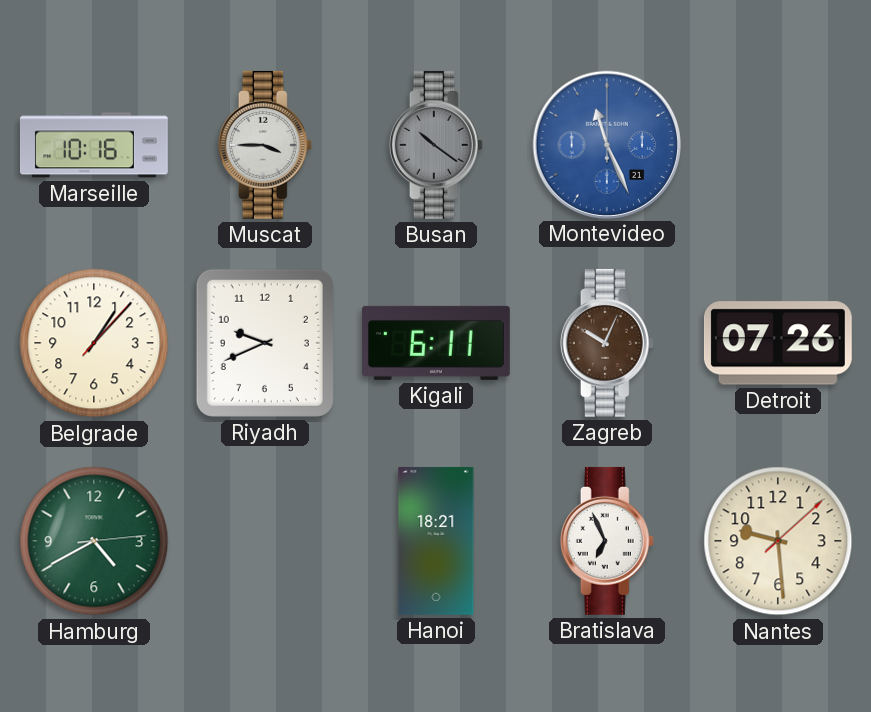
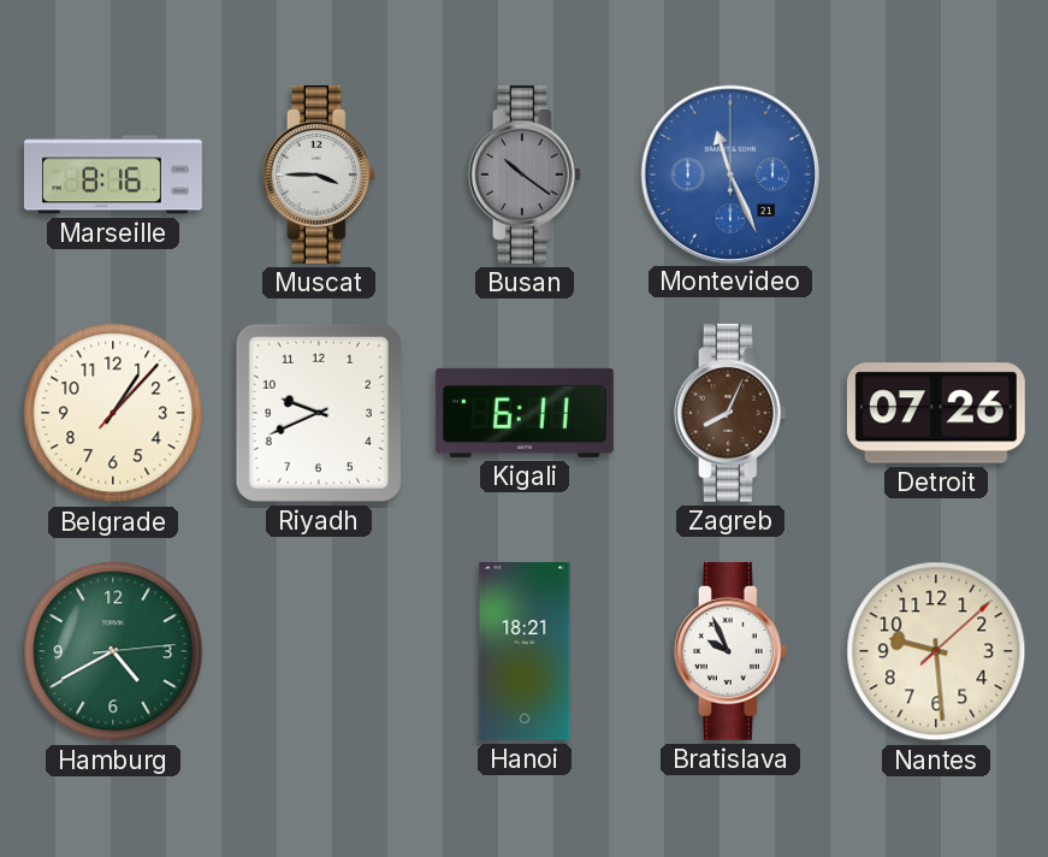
Marseille: 10:16 -> 8:16
Zagreb: 10:04 -> 8:04
Bratislava: 6:56 -> 9:56
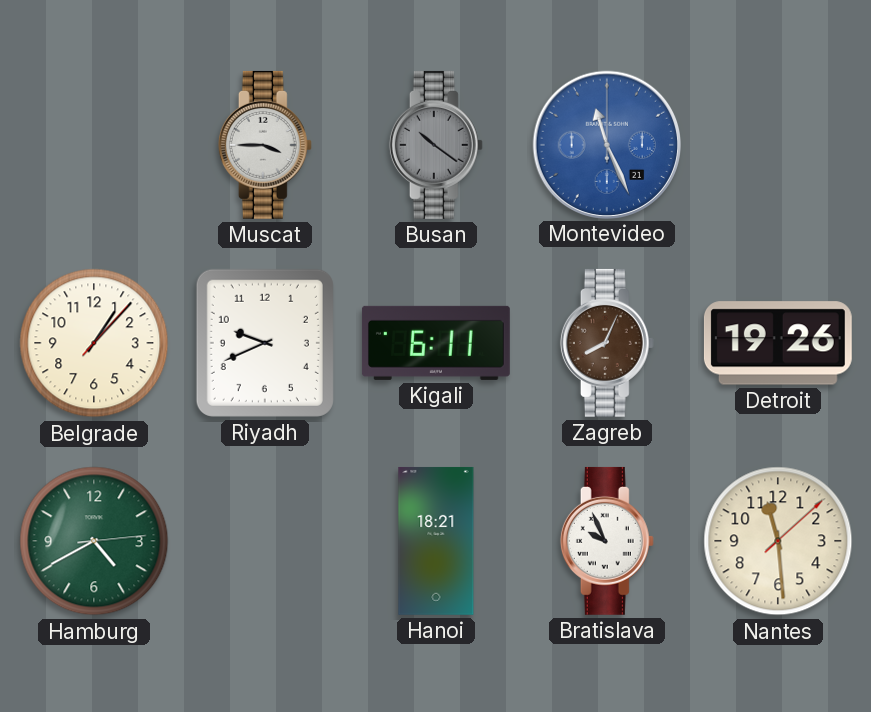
Marseille: 8:16 -> none
Detroit: 07:26 -> 19:26
Nantes: 9:29 -> 11:29
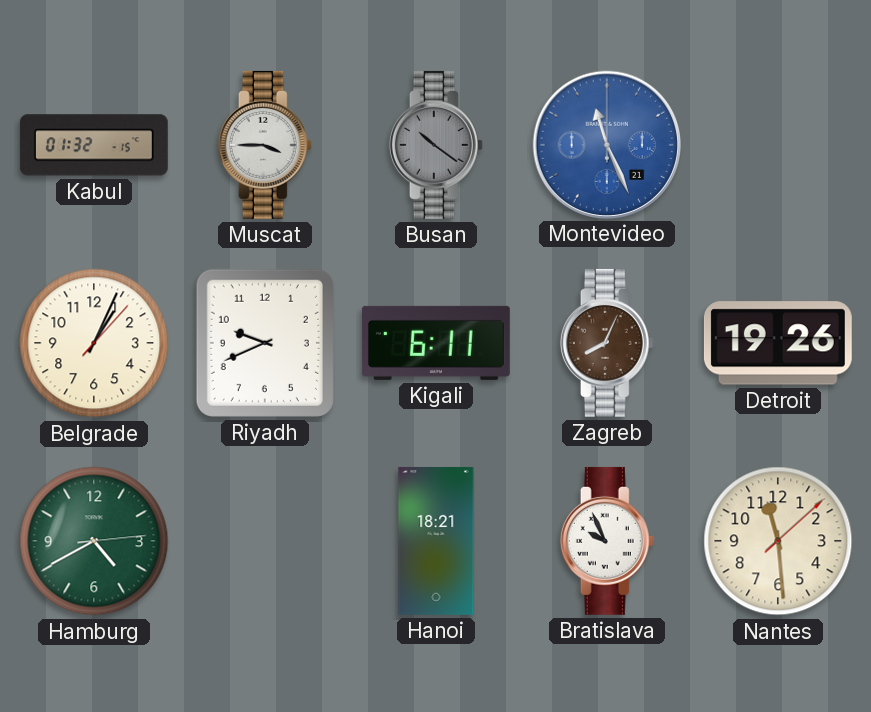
Kabul: none -> 01:32
Belgrade: 1:07 -> 1:04
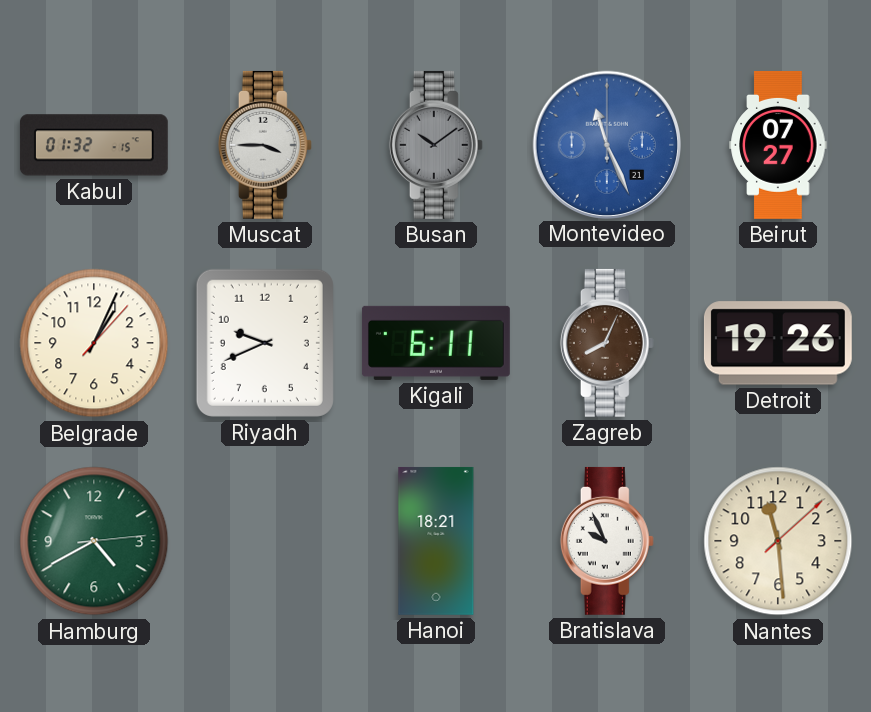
Busan: 10:21 -> 10:09
Beirut: none -> 07:27
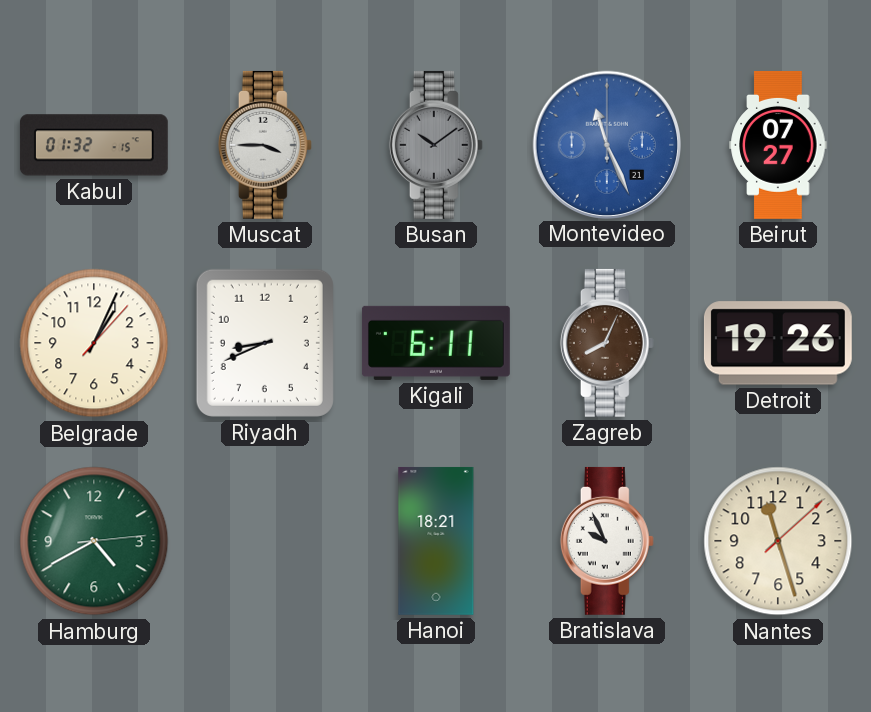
Riyadh: 9:41 -> 8:41
Nantes: 11:29 -> 11:27
